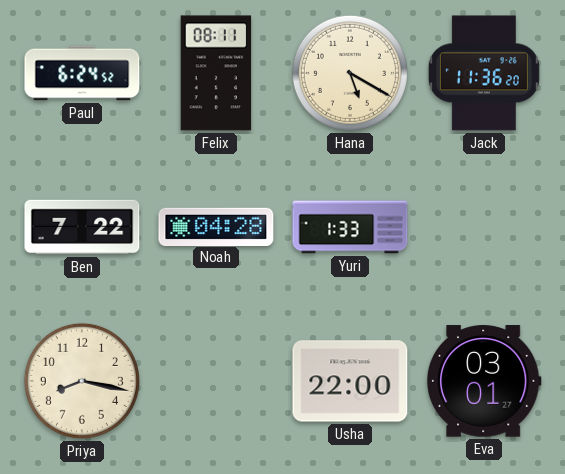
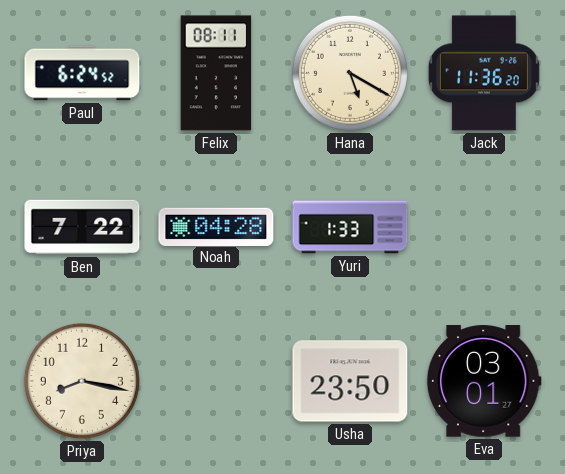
Usha: 22:00 -> 23:50
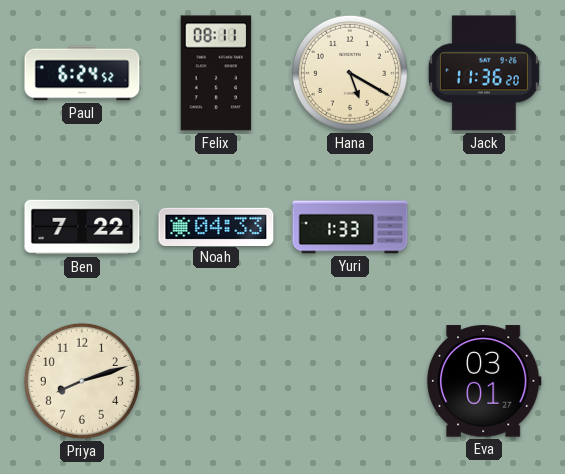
Noah: 04:28 -> 04:33
Priya: 8:17 -> 8:12
Usha: 23:50 -> none
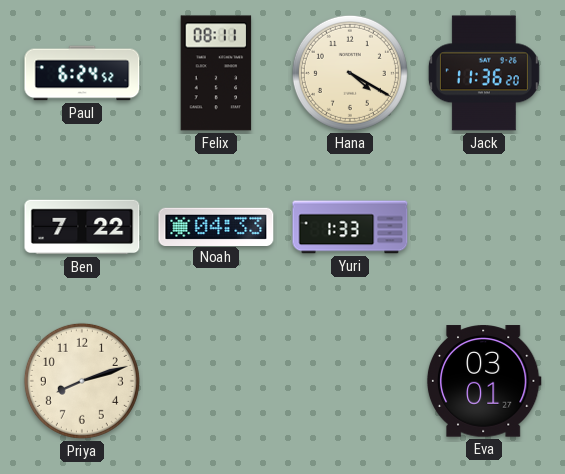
Hana: 5:20 -> 4:20
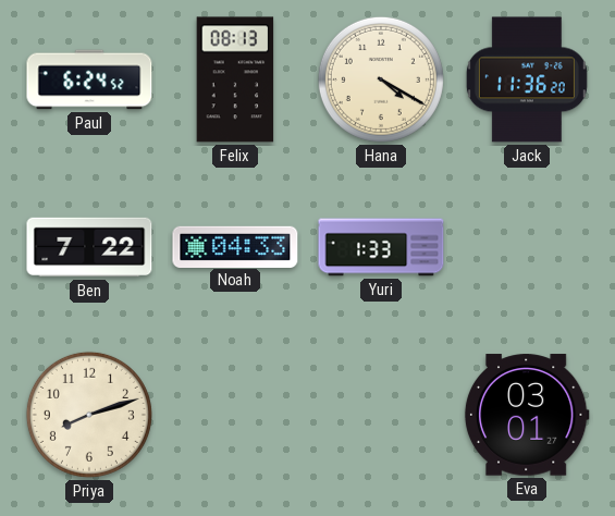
Felix: 08:11 -> 08:13
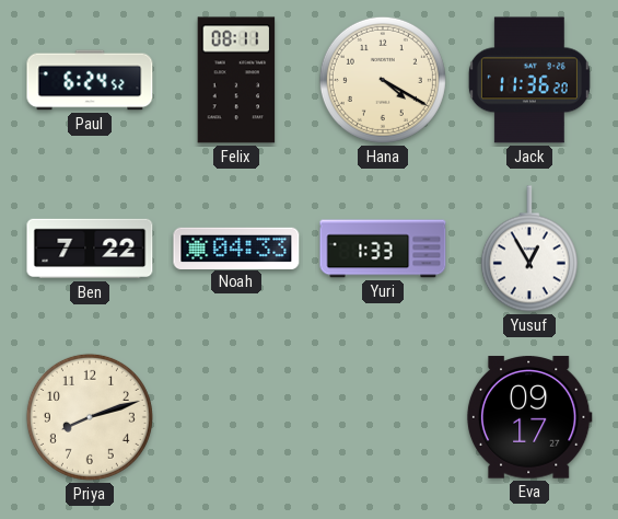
Felix: 08:13 -> 08:11
Yusuf: none -> 12:55
Eva: 03:01 -> 09:17
